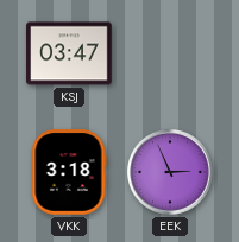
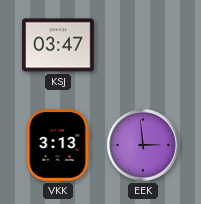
VKK: 3:18 -> 3:13
EEK: 2:56 -> 2:59
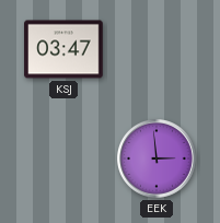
VKK: 3:13 -> none
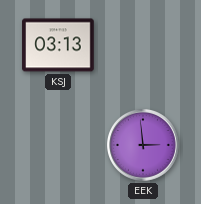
KSJ: 03:47 -> 03:13
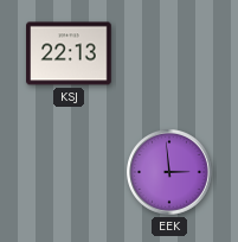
KSJ: 03:13 -> 22:13
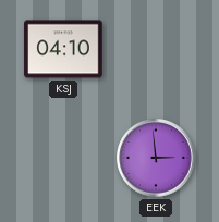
KSJ: 22:13 -> 04:10
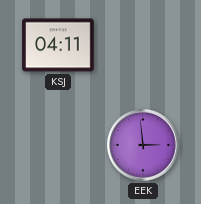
KSJ: 04:10 -> 04:11
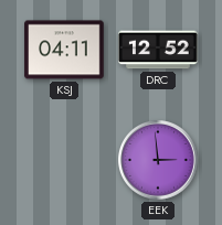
DRC: none -> 12:52
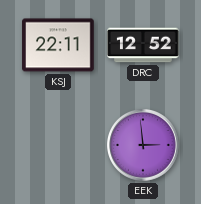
KSJ: 04:11 -> 22:11
